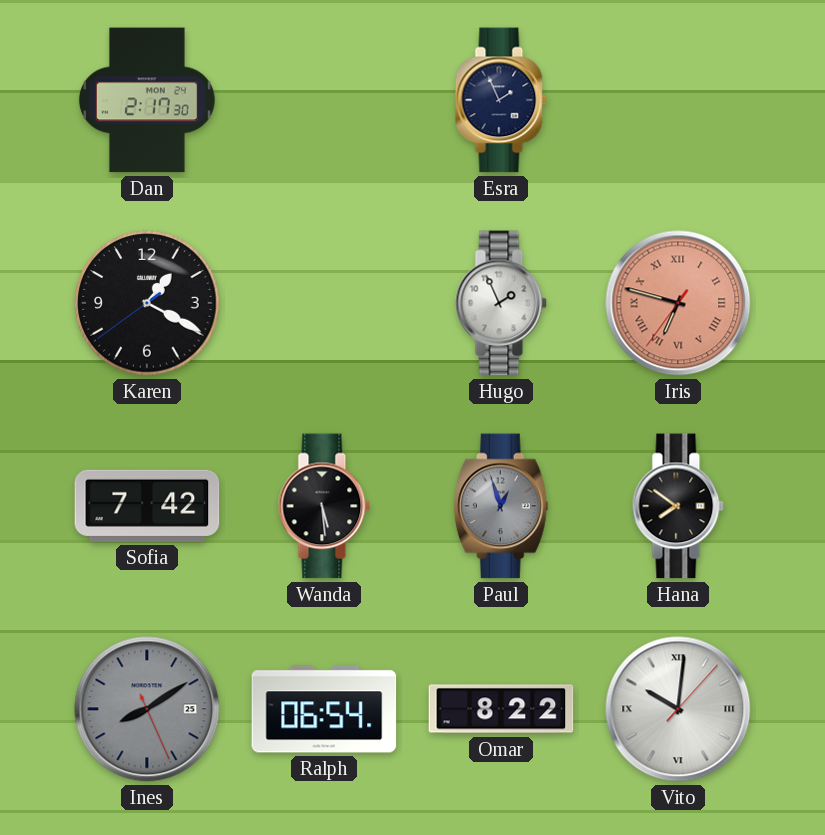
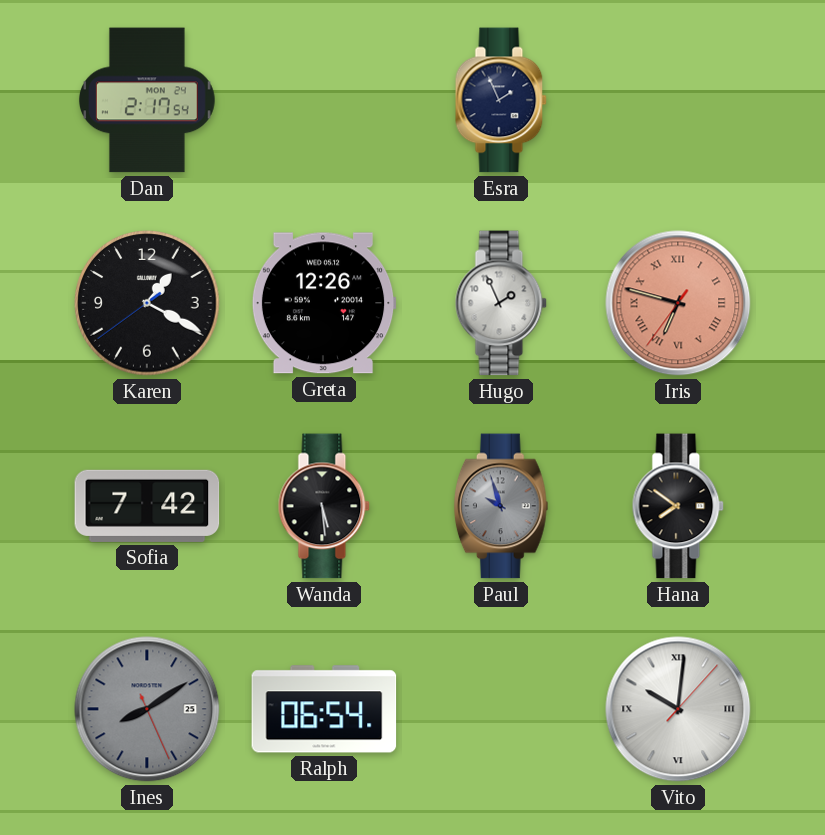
Dan: 2:17:30 -> 2:17:54
Greta: none -> 12:26
Paul: 12:57 -> 9:57
Omar: 8:22 -> none
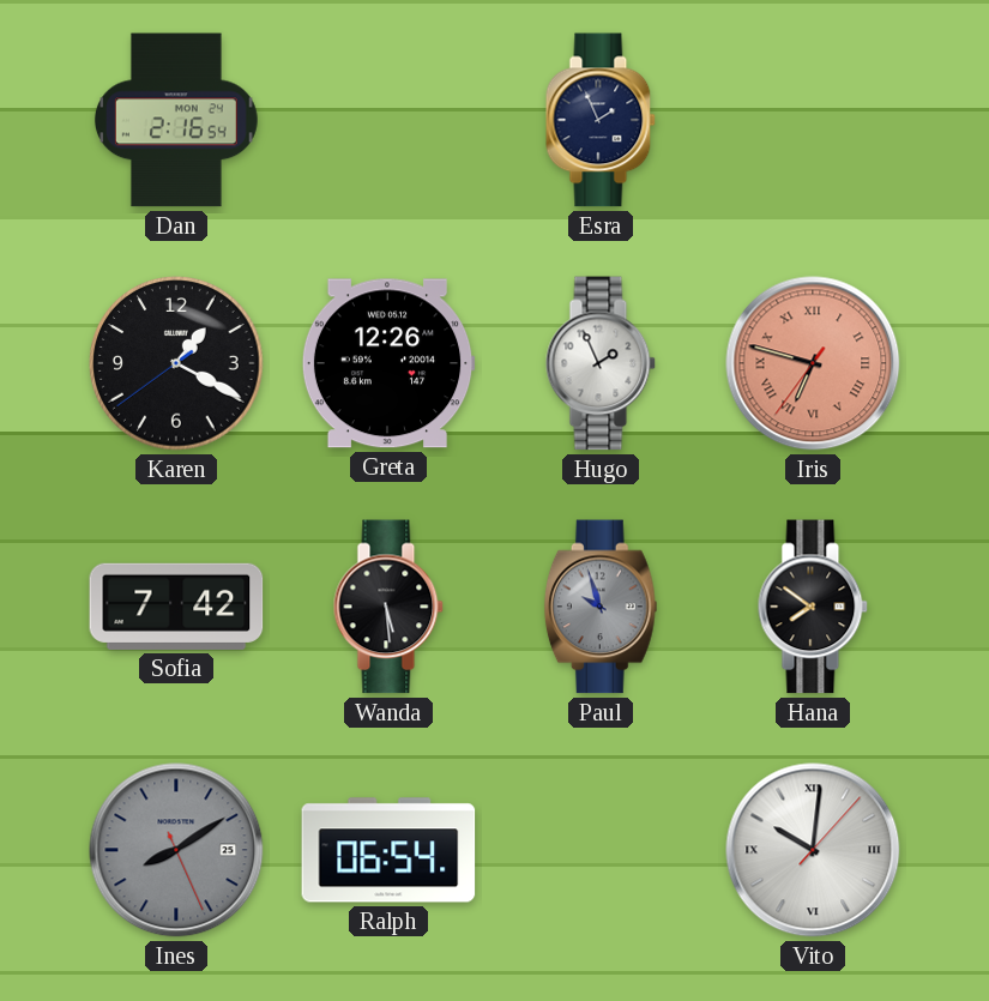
Dan: 2:17 -> 2:16
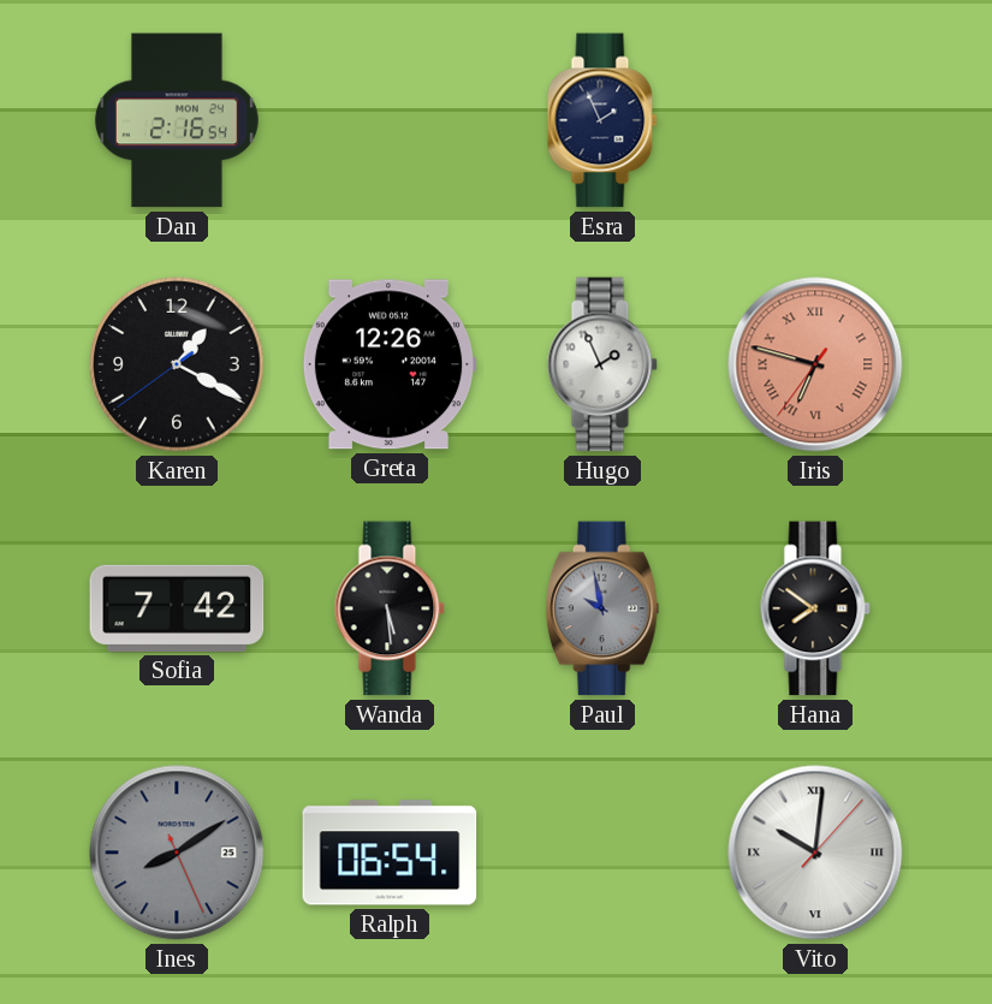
Paul: 9:57 -> 9:58
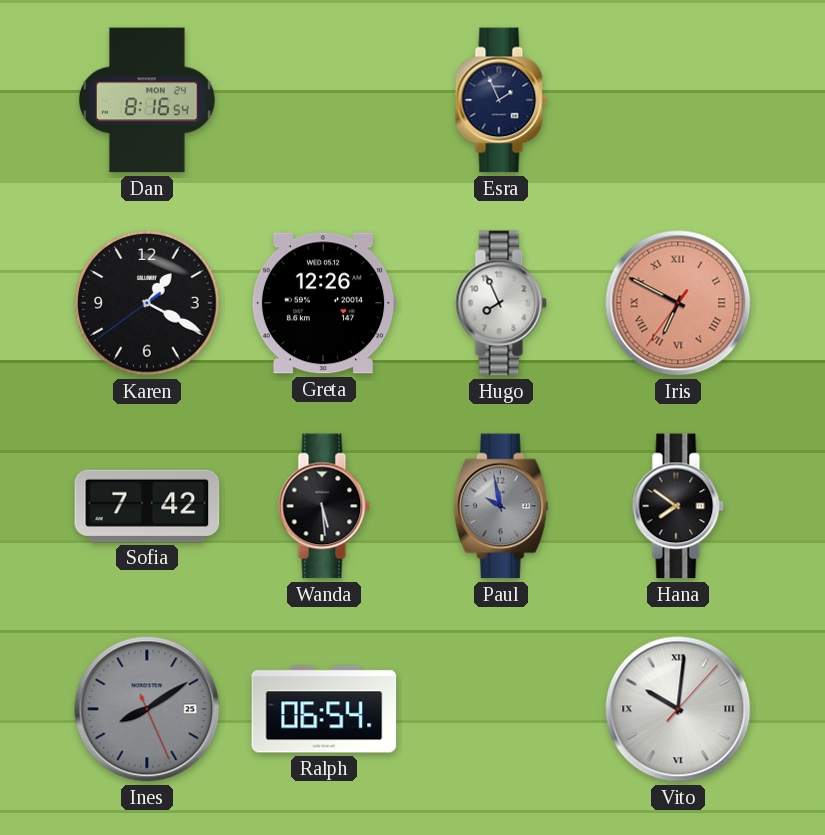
Dan: 2:16 -> 8:16
Hugo: 1:56 -> 7:56
Iris: 6:47 -> 6:49
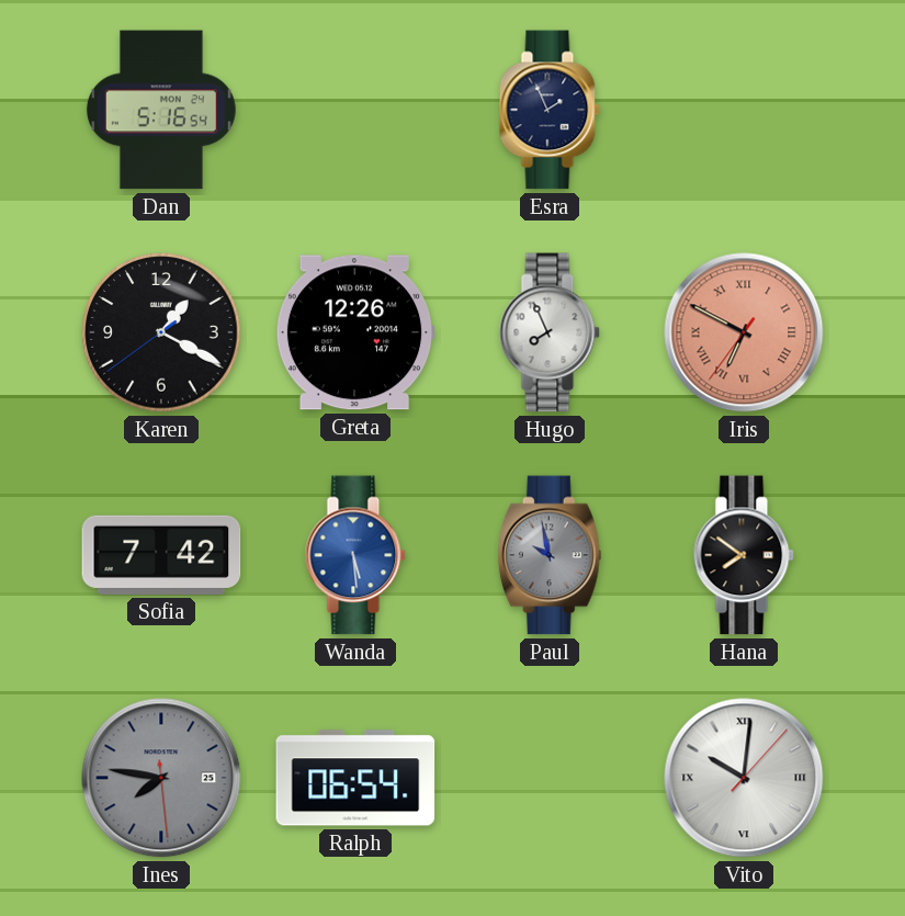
Dan: 8:16 -> 5:16
Wanda dial: black -> blue
Ines: 8:09 -> 7:46
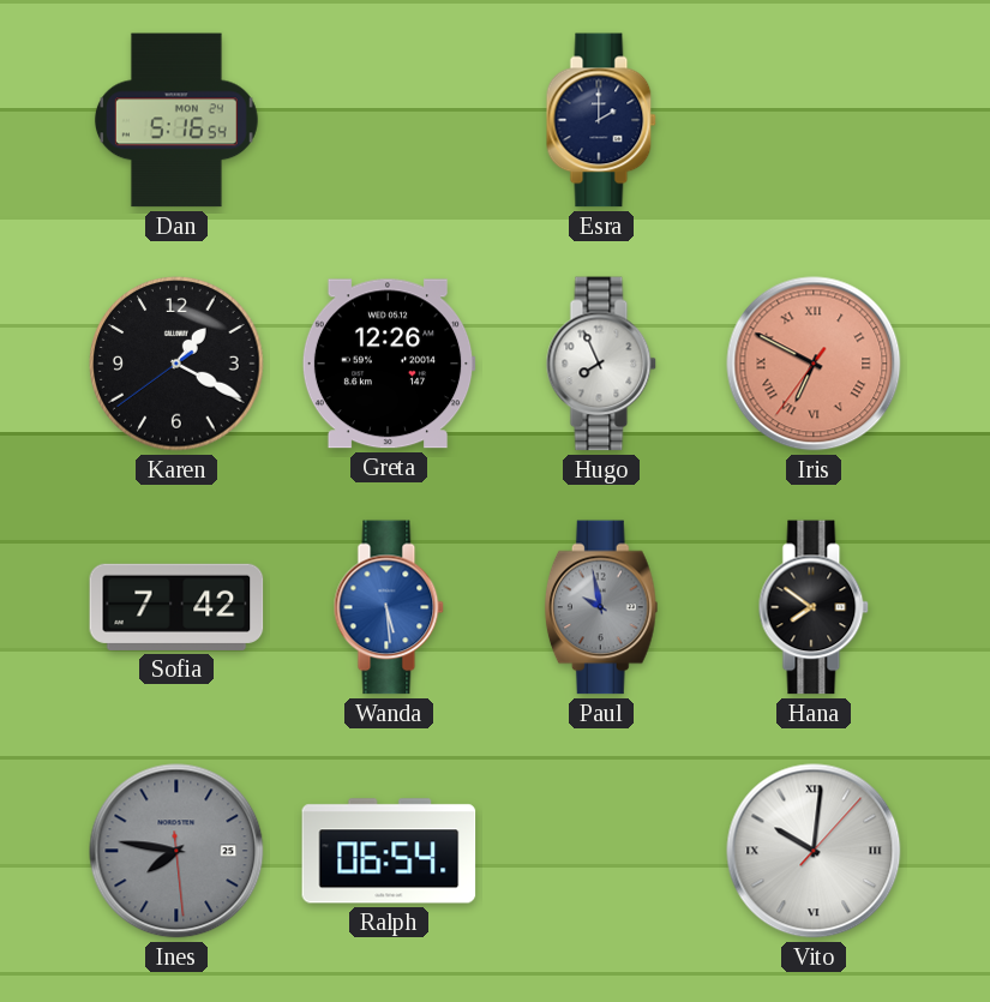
Esra: 1:56 -> 2:00
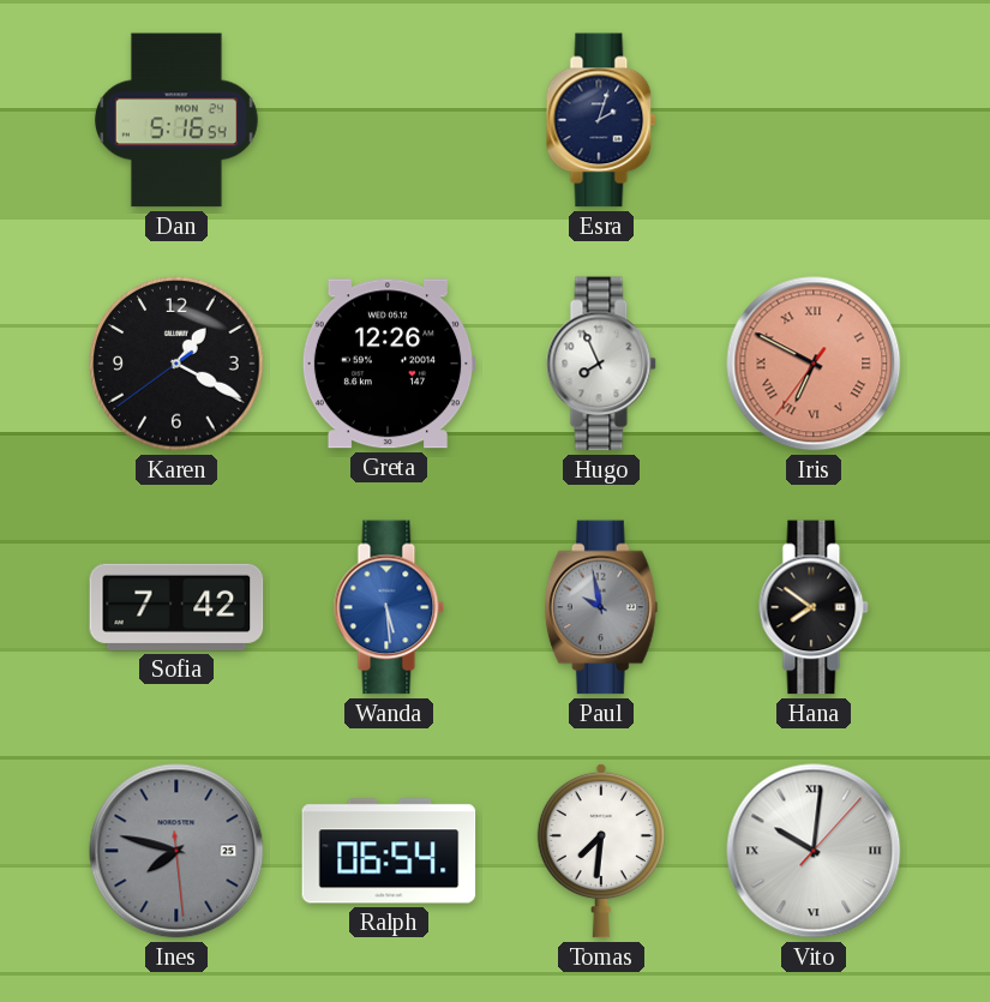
Esra: 2:00 -> 2:03
Ines: 7:46 -> 7:47
Tomas: none -> 7:31
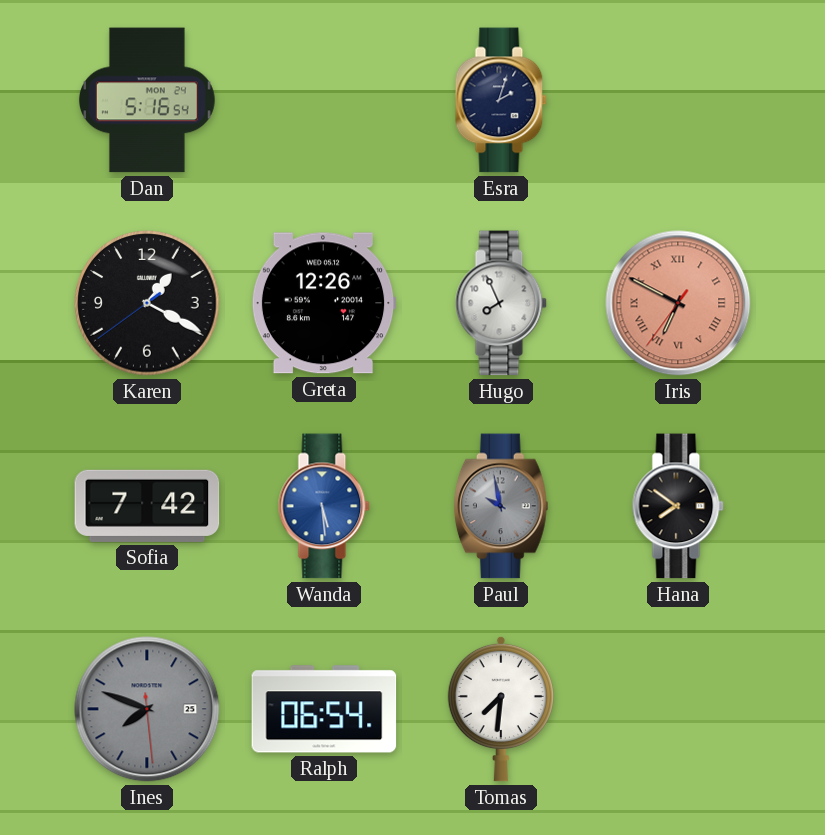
Ines: 7:47 -> 7:48
Vito: 10:01 -> none
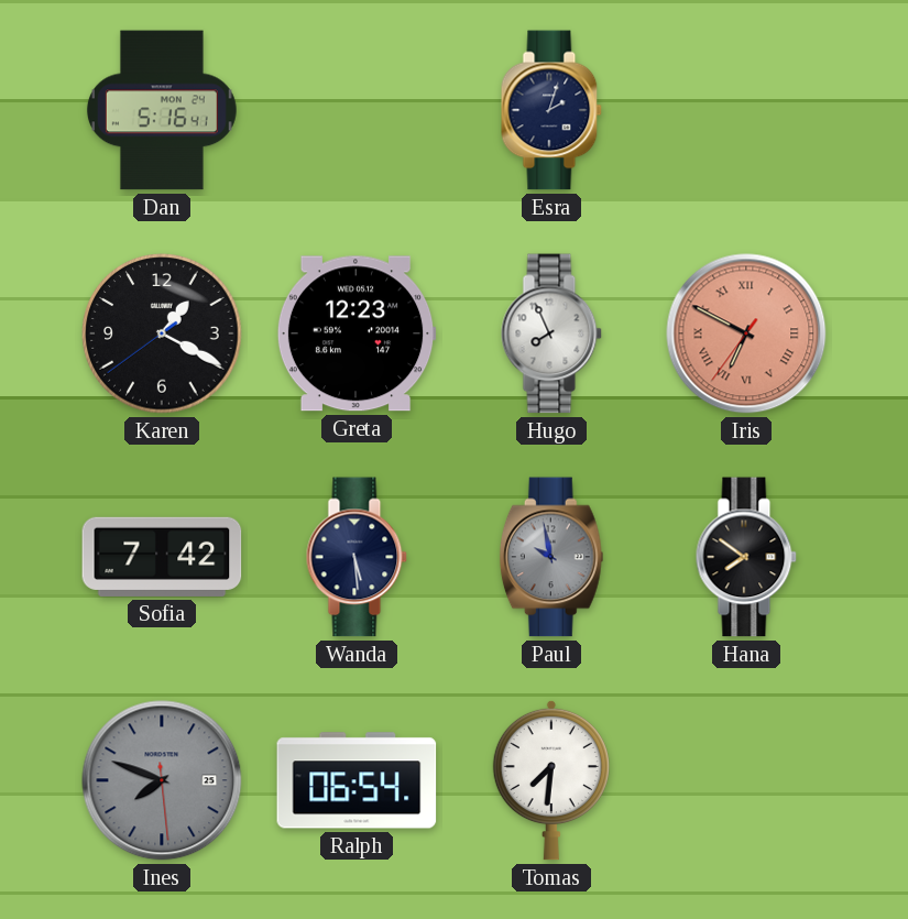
Dan: 5:16:54 -> 5:16:41
Greta: 12:26 -> 12:23
Wanda dial: blue -> navy
